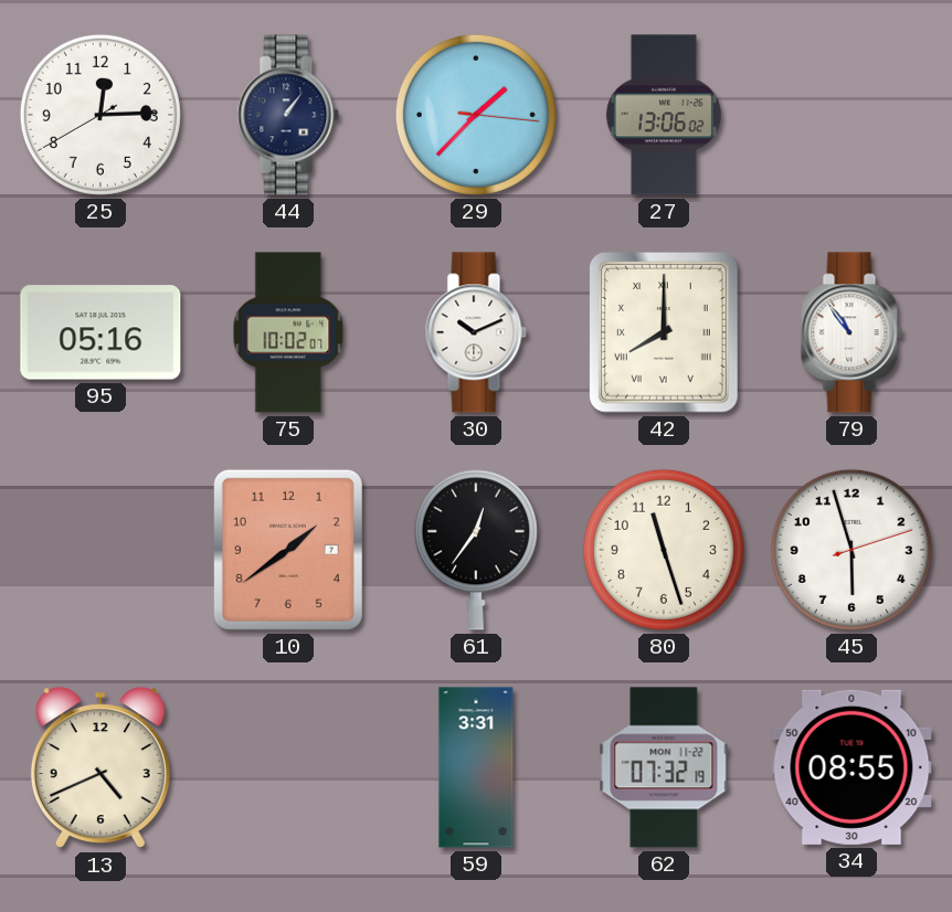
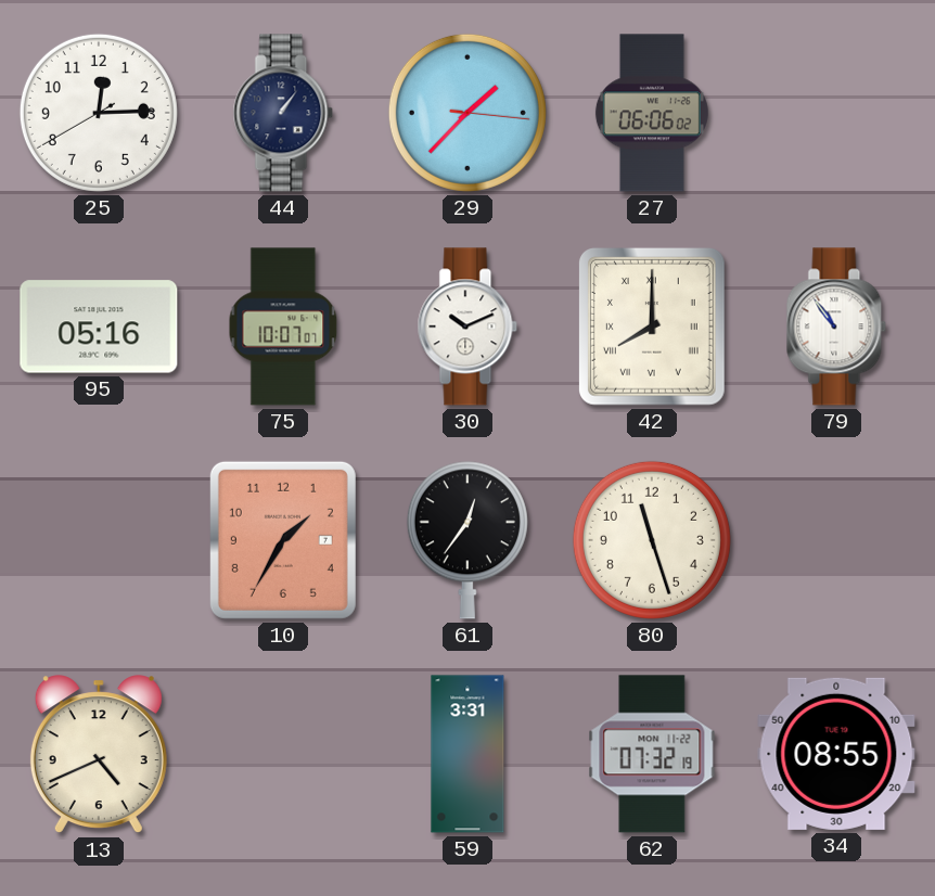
27: 13:06 -> 06:06
75: 10:02 -> 10:07
10: 1:39 -> 1:35
45: 5:57 -> none
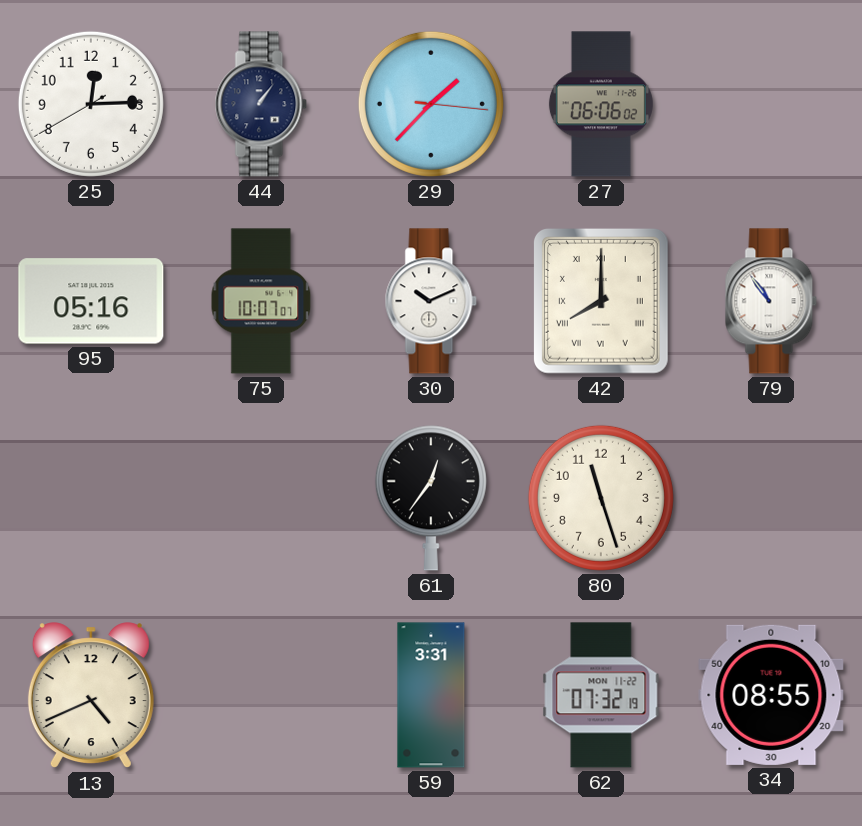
10: 1:35 -> none
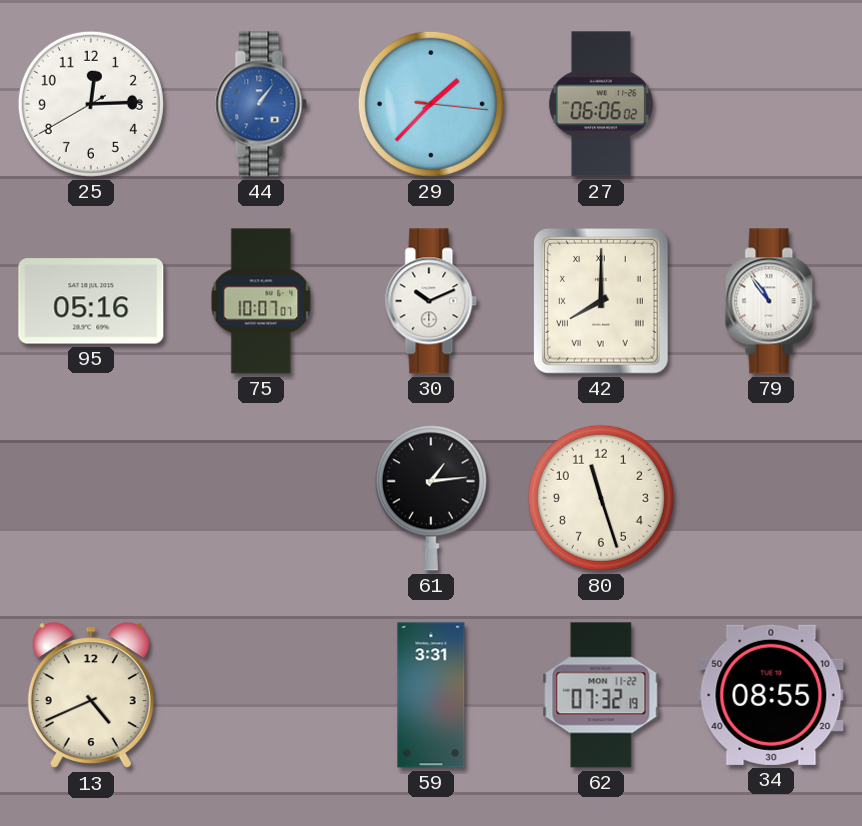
44 dial: navy -> blue
61: 12:36 -> 1:14
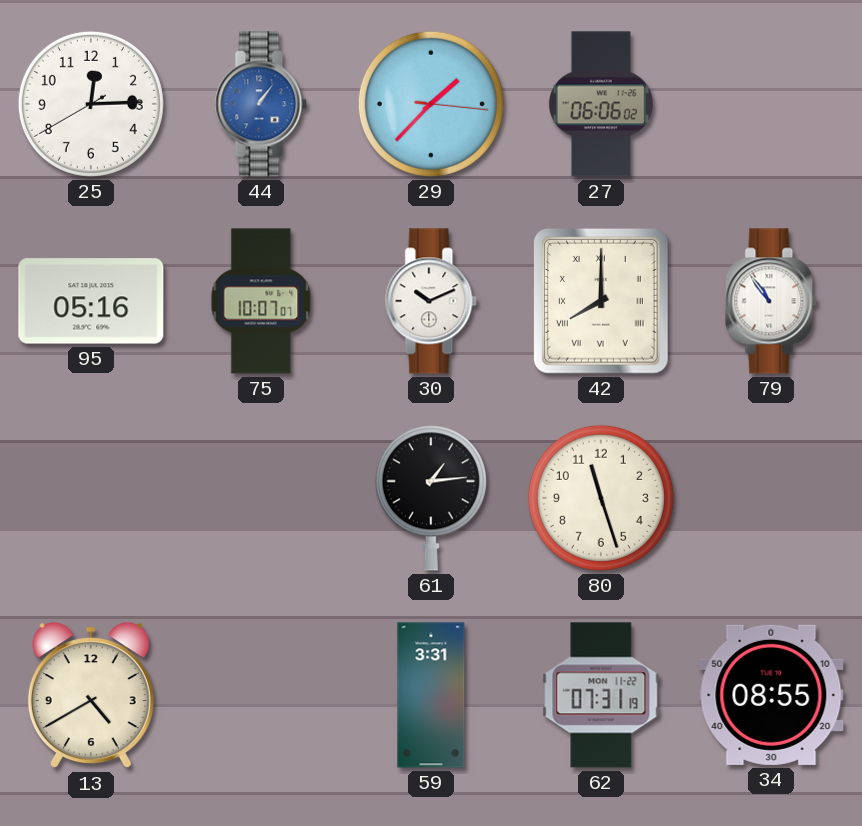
13: 4:41 -> 4:40
62: 07:32 -> 07:31
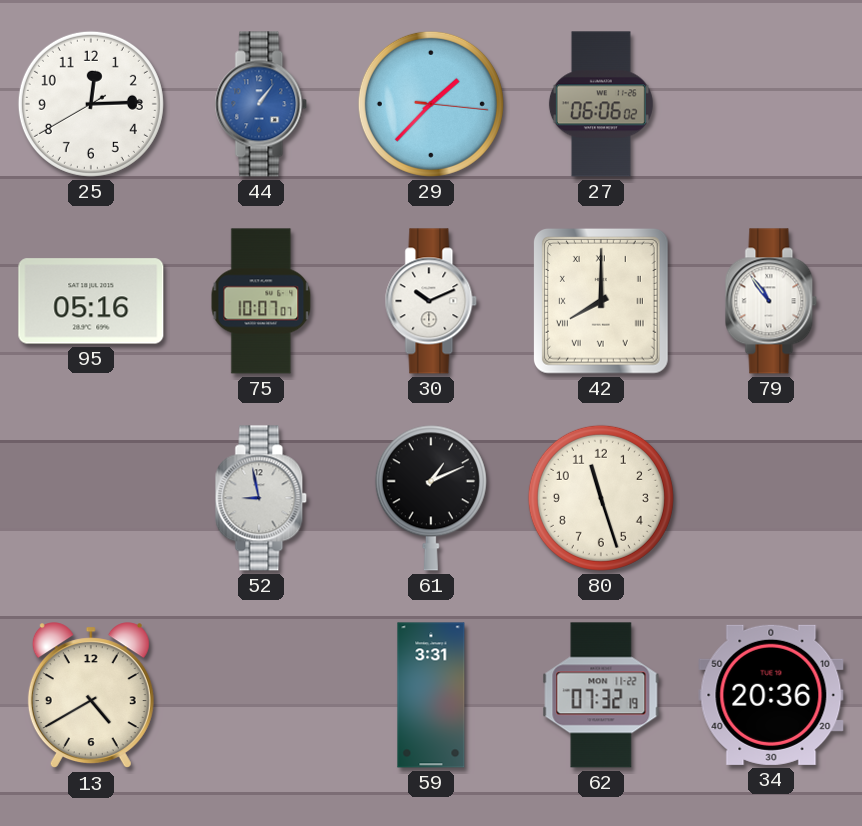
52: none -> 8:58
61: 1:14 -> 1:11
62: 07:31 -> 07:32
34: 08:55 -> 20:36
